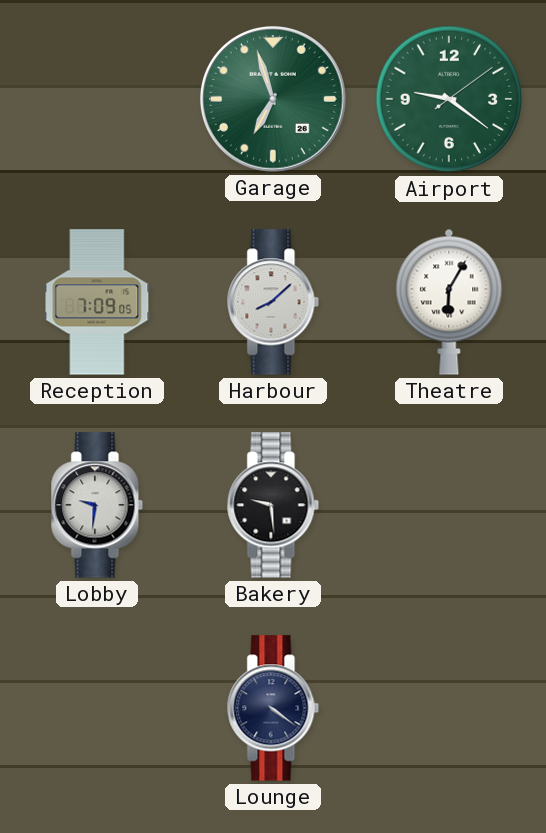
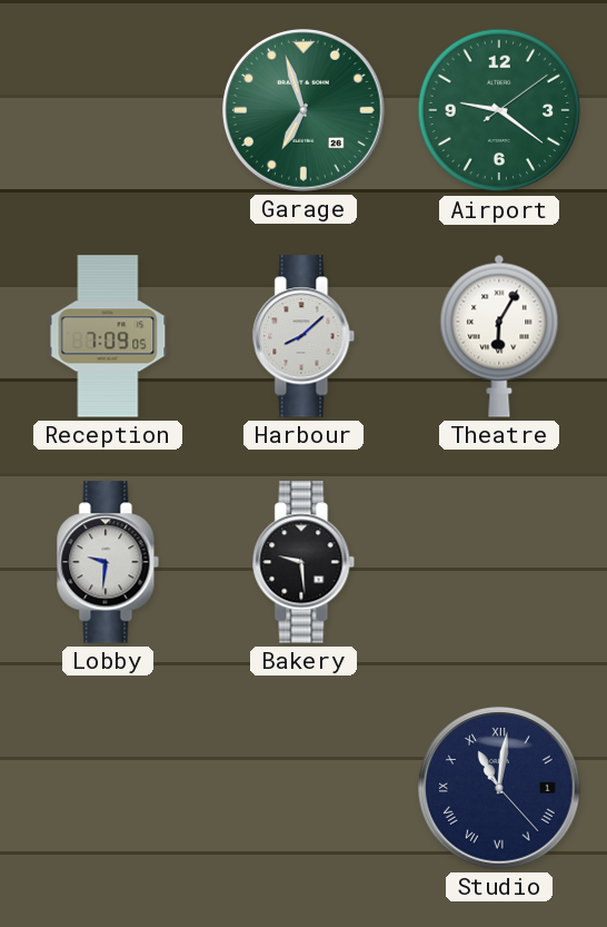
Lounge: 4:21 -> none
Studio: none -> 11:01
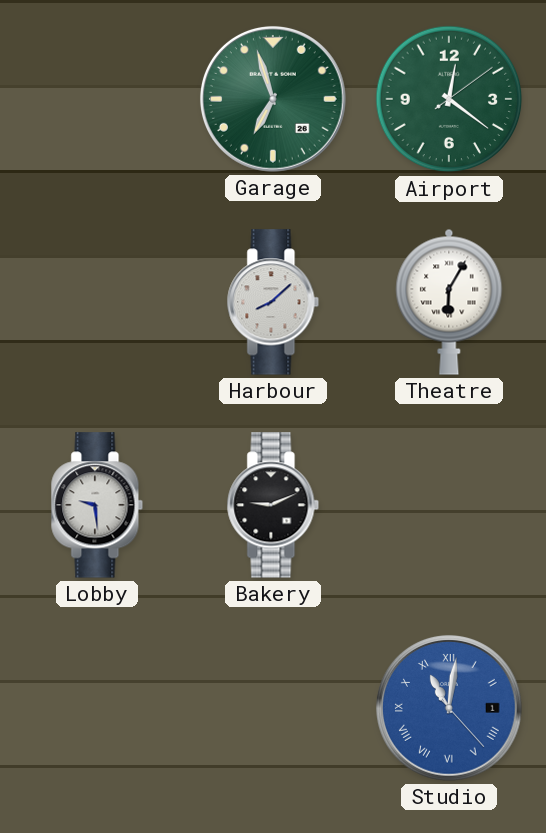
Airport: 9:21 -> 12:21
Reception: 7:09 -> none
Lobby: 9:31 -> 9:29
Bakery: 9:29 -> 9:11
Studio dial: navy -> blue
